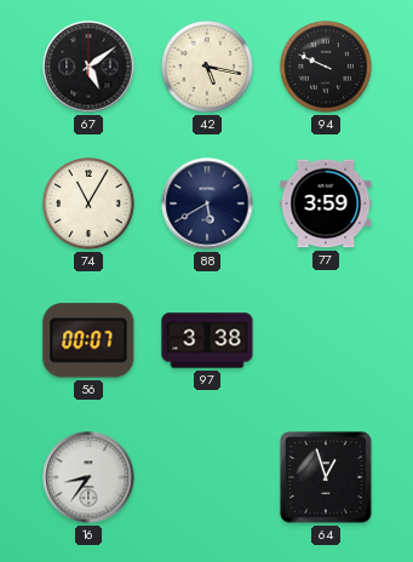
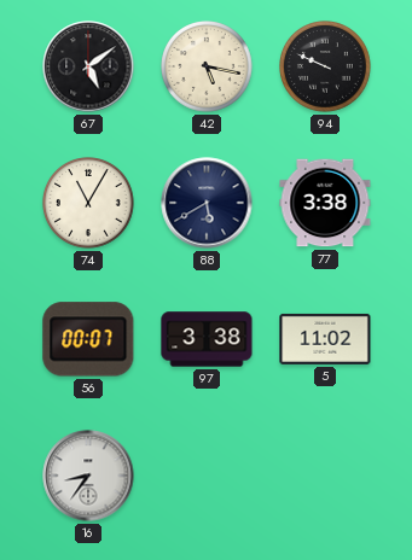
77: 3:59 -> 3:38
5: none -> 11:02
64: 12:57 -> none
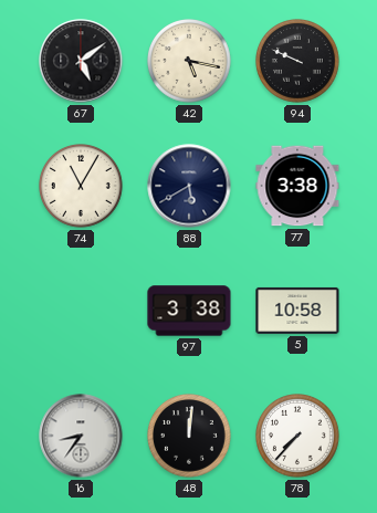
56: 00:07 -> none
5: 11:02 -> 10:58
48: none -> 12:01
78: none -> 7:37
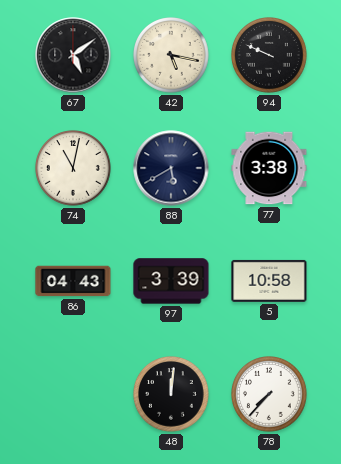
74: 11:05 -> 11:02
86: none -> 04:43
97: 3:38 -> 3:39
16: 8:36 -> none
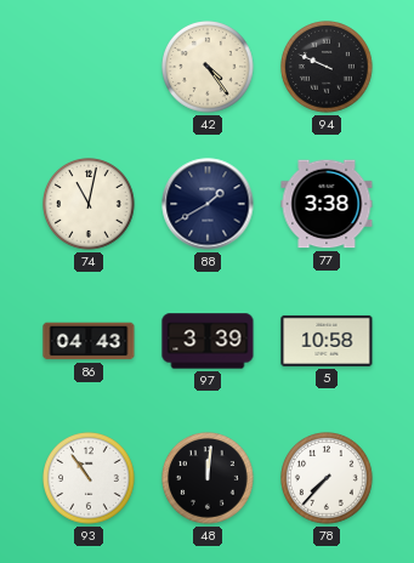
67: 5:09 -> none
42: 5:17 -> 4:24
88: 5:40 -> 1:40
93: none -> 10:54
